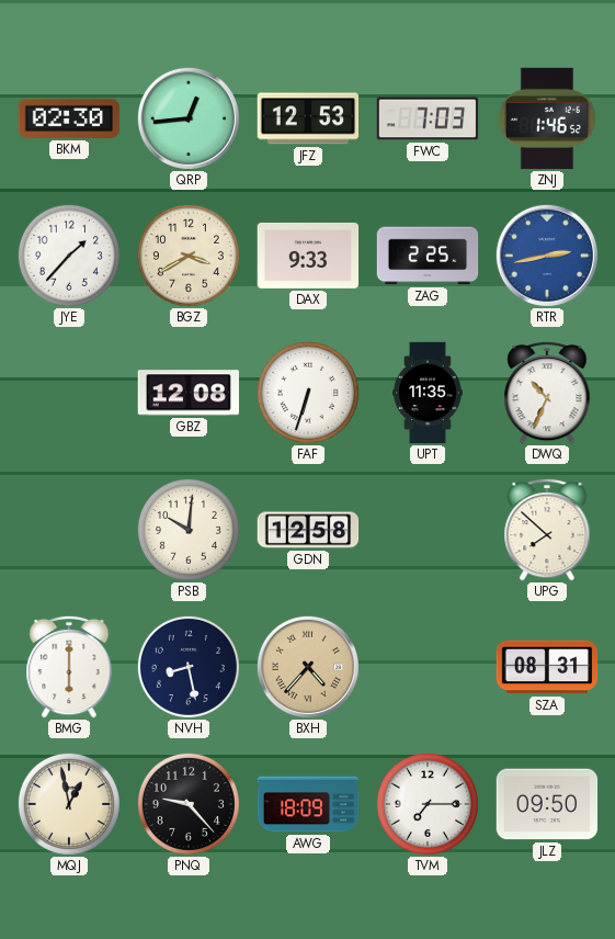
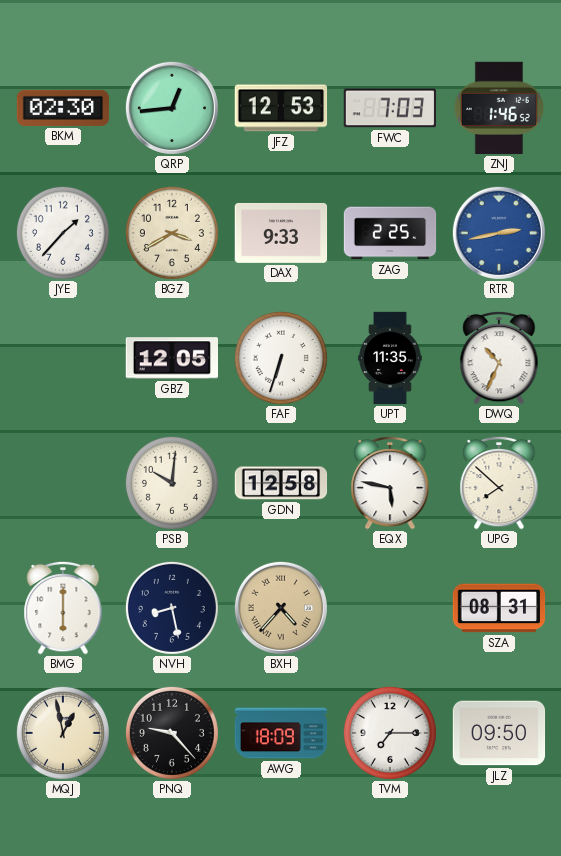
GBZ: 12:08 -> 12:05
EQX: none -> 5:47
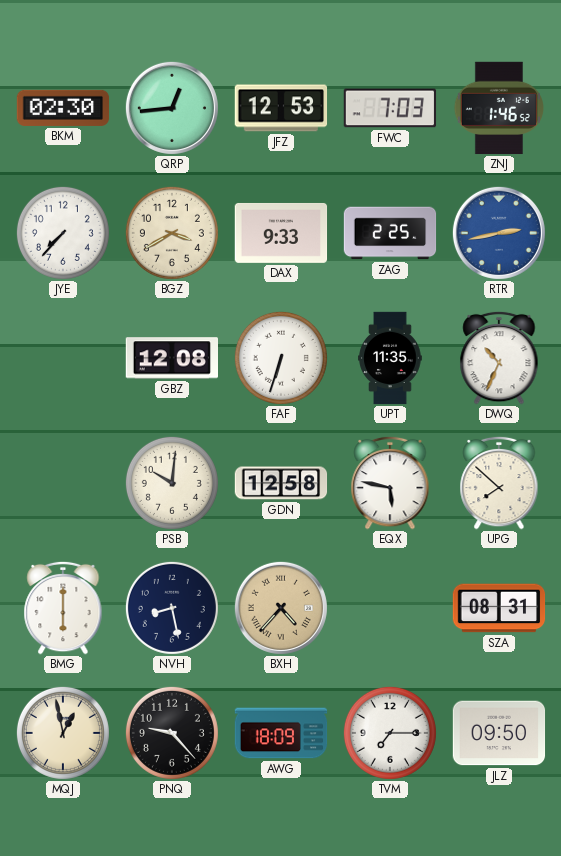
JYE: 1:37 -> 7:37
GBZ: 12:05 -> 12:08
